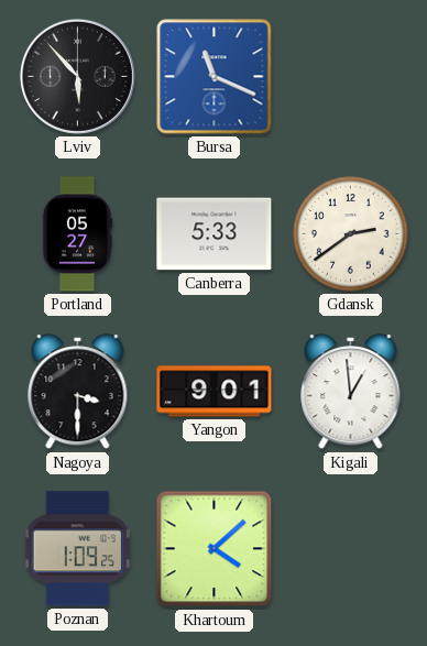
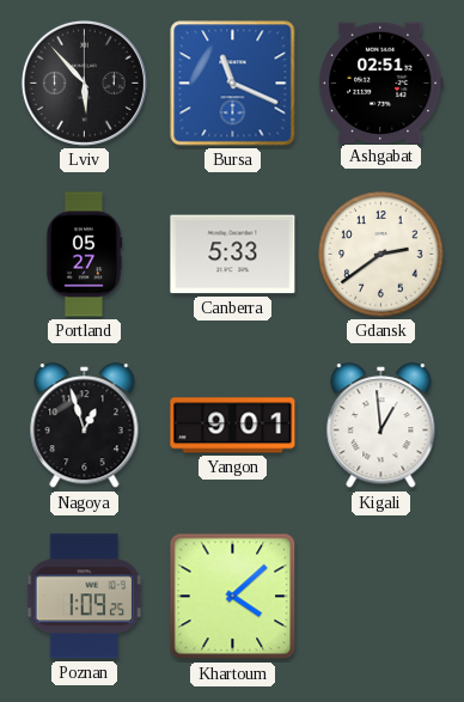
Ashgabat: none -> 02:51
Nagoya: 3:30 -> 12:57
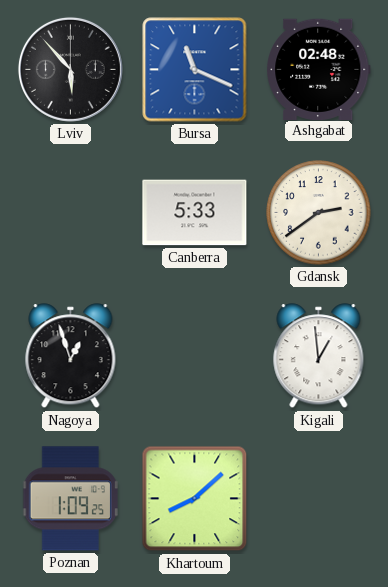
Ashgabat: 02:51 -> 02:48
Portland: 05:27 -> none
Yangon: 9:01 -> none
Khartoum: 4:08 -> 8:08
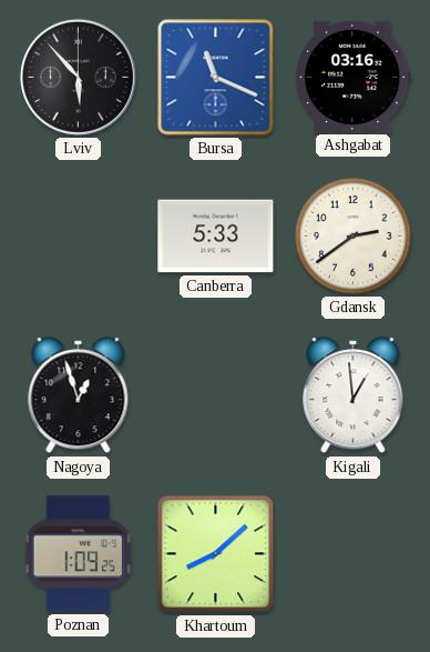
Ashgabat: 02:48 -> 03:16
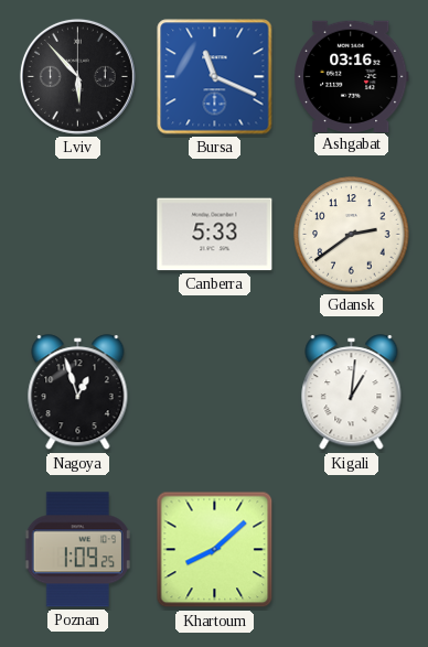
Kigali: 12:59 -> 1:01
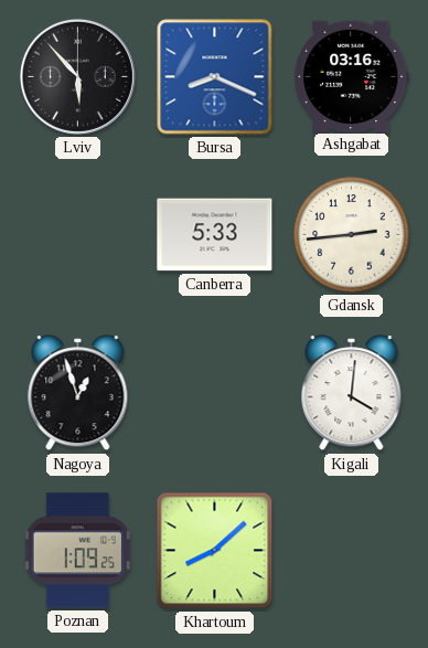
Bursa: 11:19 -> 8:19
Gdansk: 2:39 -> 2:44
Kigali: 1:01 -> 4:01
